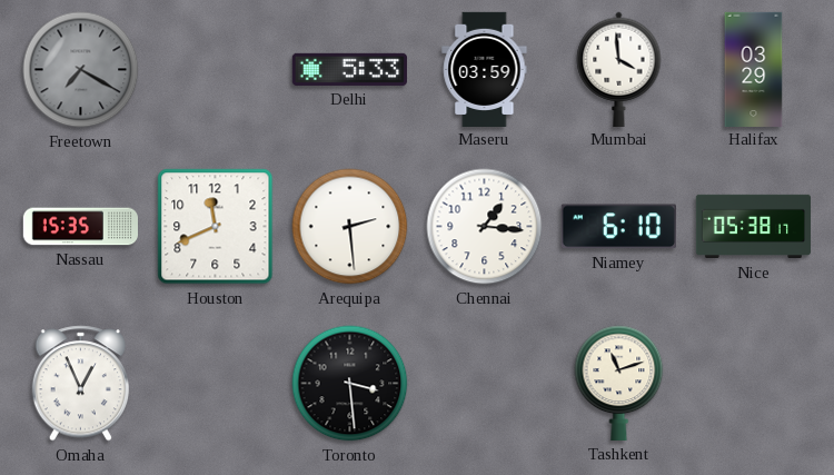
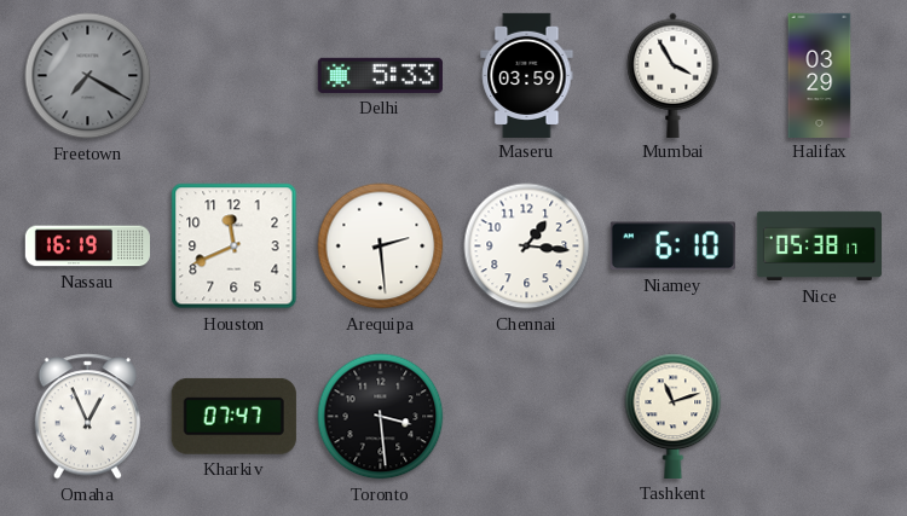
Mumbai: 3:59 -> 3:55
Nassau: 15:35 -> 16:19
Kharkiv: none -> 07:47
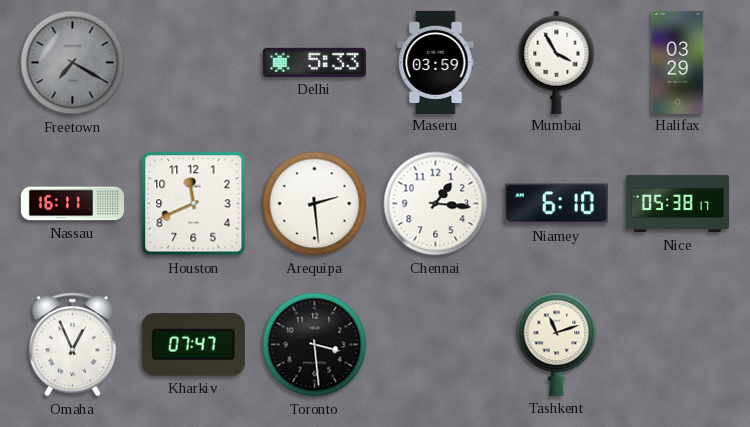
Nassau: 16:19 -> 16:11
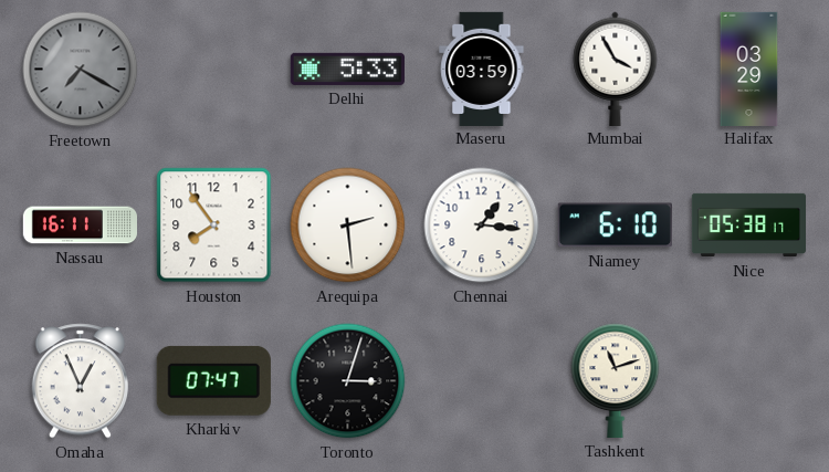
Houston: 11:41 -> 7:54
Toronto: 3:29 -> 3:03
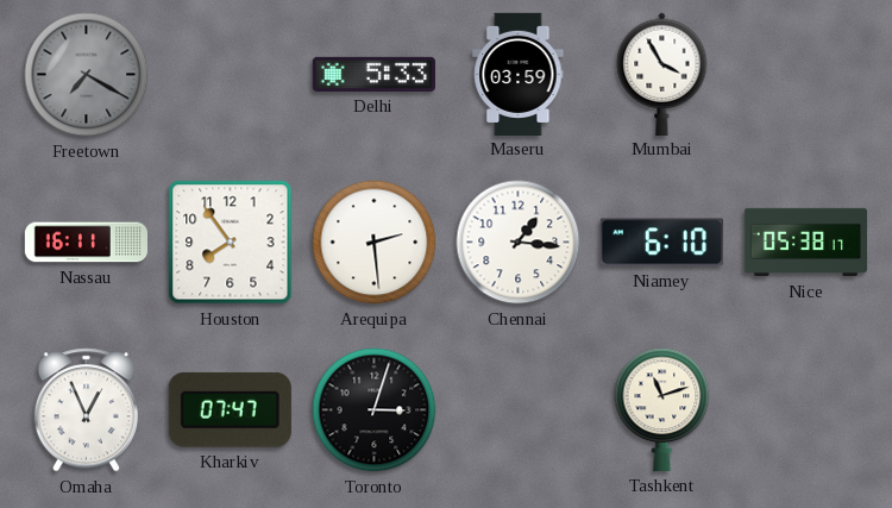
Halifax: 03:29 -> none
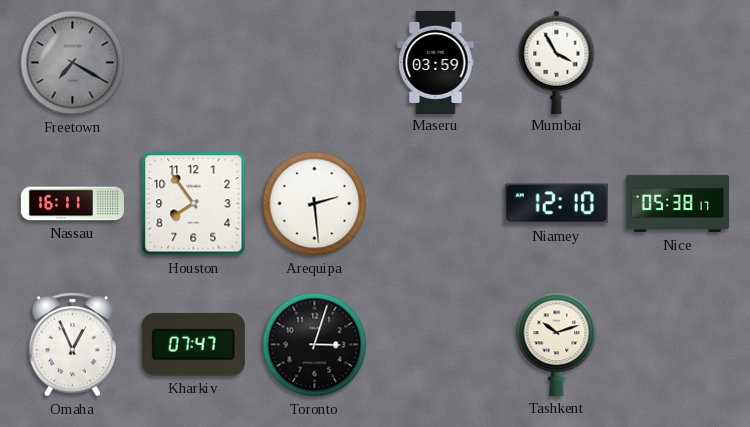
Delhi: 5:33 -> none
Chennai: 1:16 -> none
Niamey: 6:10 -> 12:10
Tashkent: 11:12 -> 10:12
